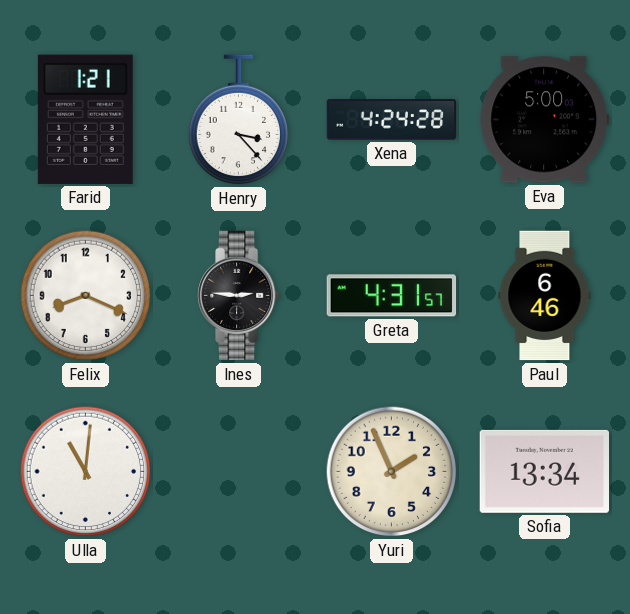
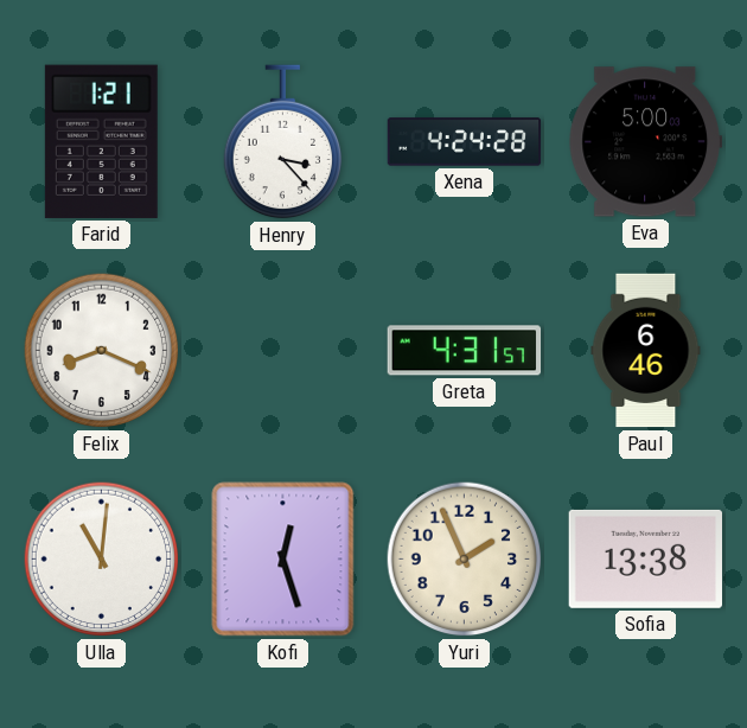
Ines: 2:46 -> none
Kofi: none -> 12:27
Sofia: 13:34 -> 13:38
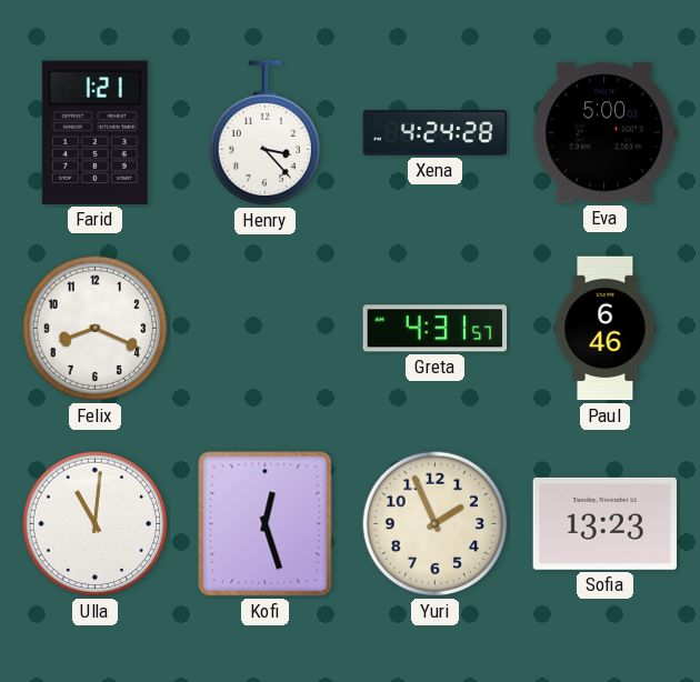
Sofia: 13:38 -> 13:23
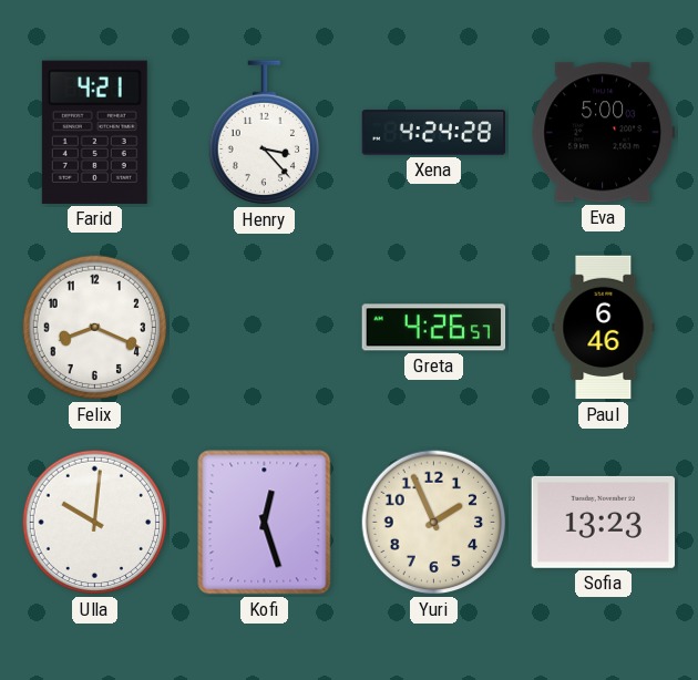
Farid: 1:21 -> 4:21
Greta: 4:31 -> 4:26
Ulla: 11:01 -> 10:01
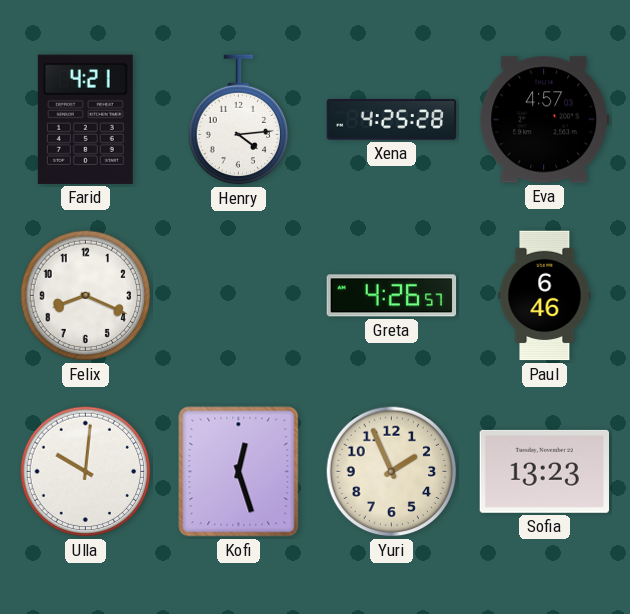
Henry: 3:23 -> 4:14
Xena: 4:24 -> 4:25
Eva: 5:00 -> 4:57
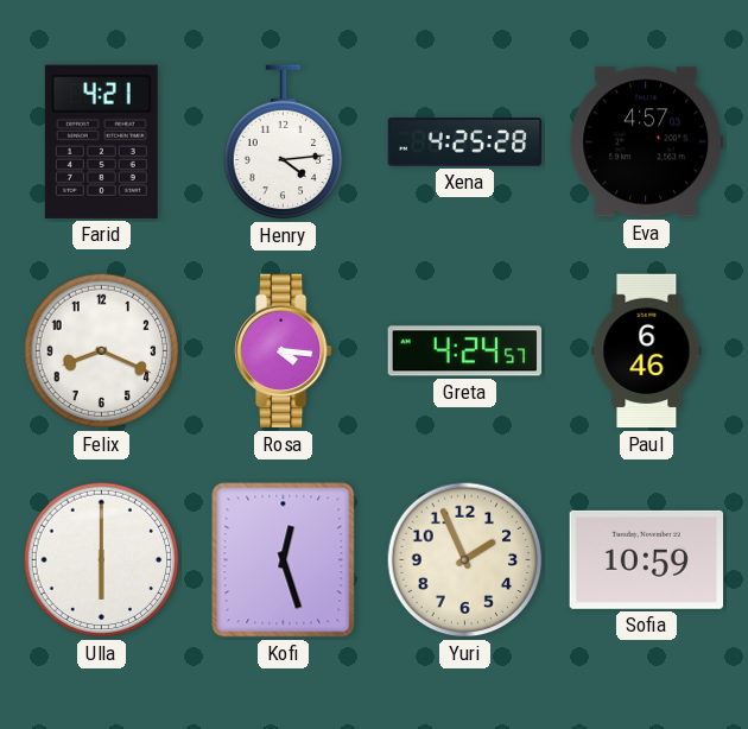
Rosa: none -> 4:16
Greta: 4:26 -> 4:24
Ulla: 10:01 -> 6:00
Sofia: 13:23 -> 10:59
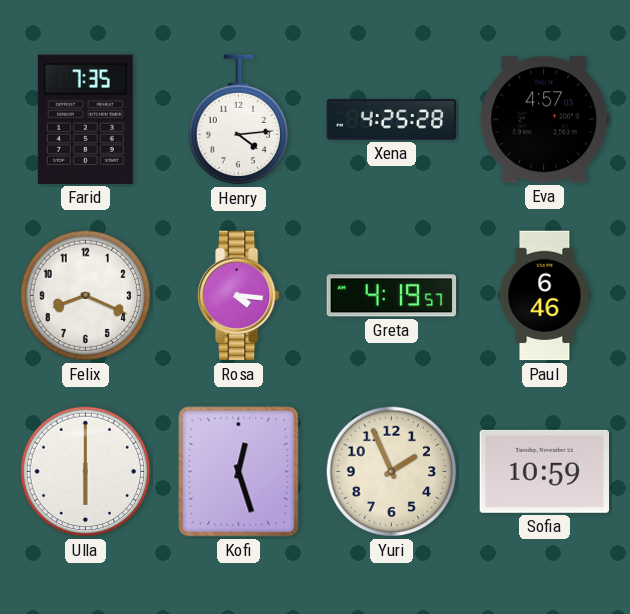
Farid: 4:21 -> 7:35
Greta: 4:24 -> 4:19
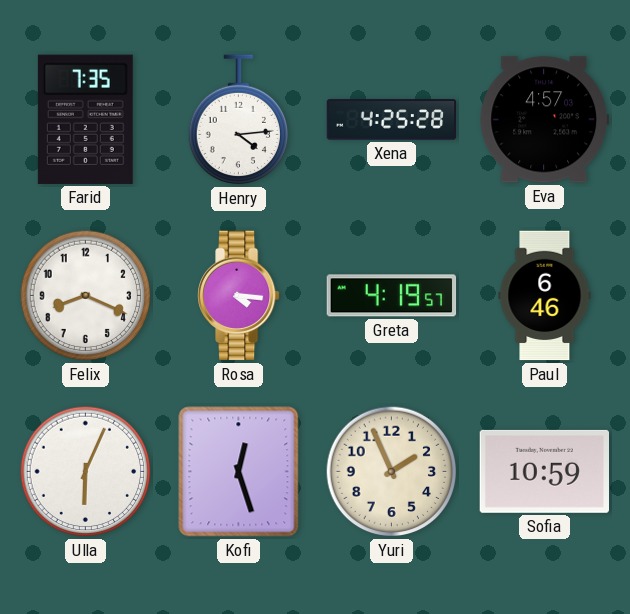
Ulla: 6:00 -> 6:04
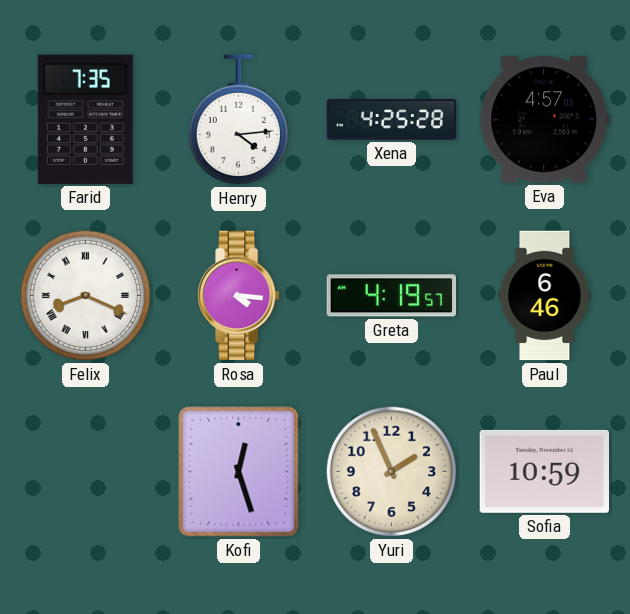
Felix numerals: Arabic -> Roman
Ulla: 6:04 -> none
